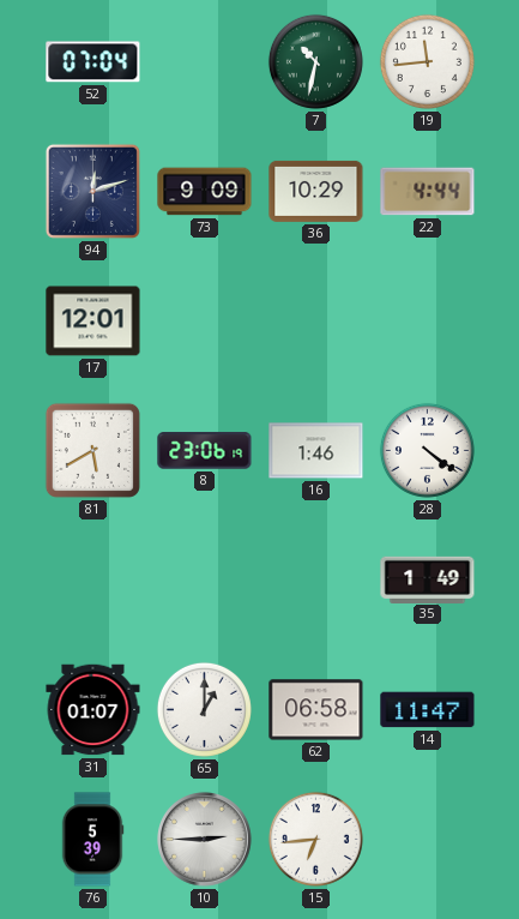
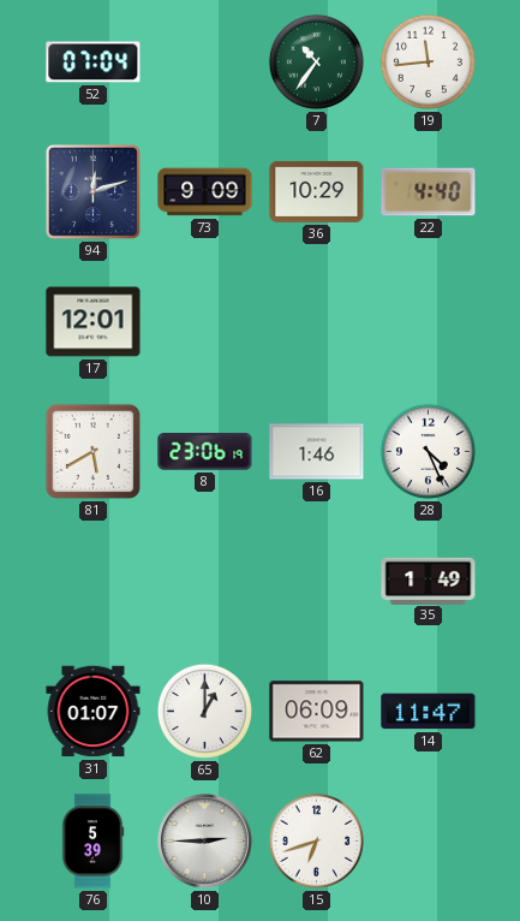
7: 10:32 -> 10:36
22: 4:44 -> 4:40
28: 4:21 -> 4:26
62: 06:58 -> 06:09
15: 6:44 -> 6:42
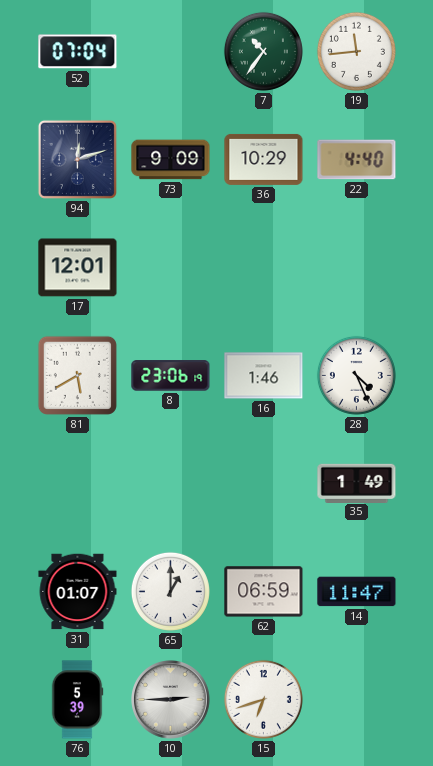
62: 06:09 -> 06:59
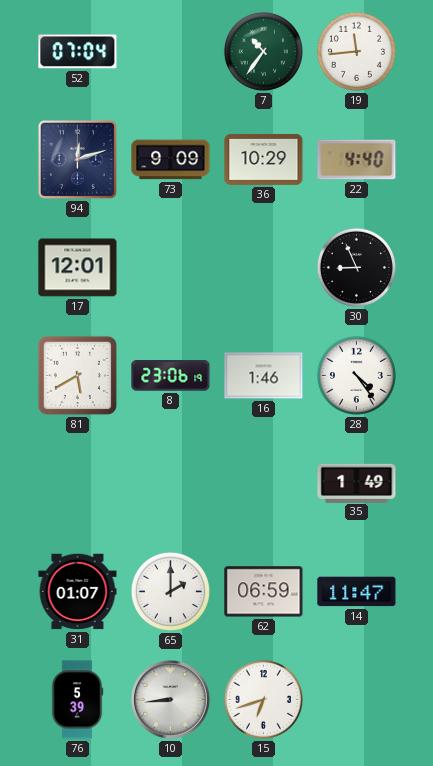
30: none -> 8:56
28: 4:26 -> 4:24
65: 1:00 -> 2:00
10: 2:45 -> 8:44
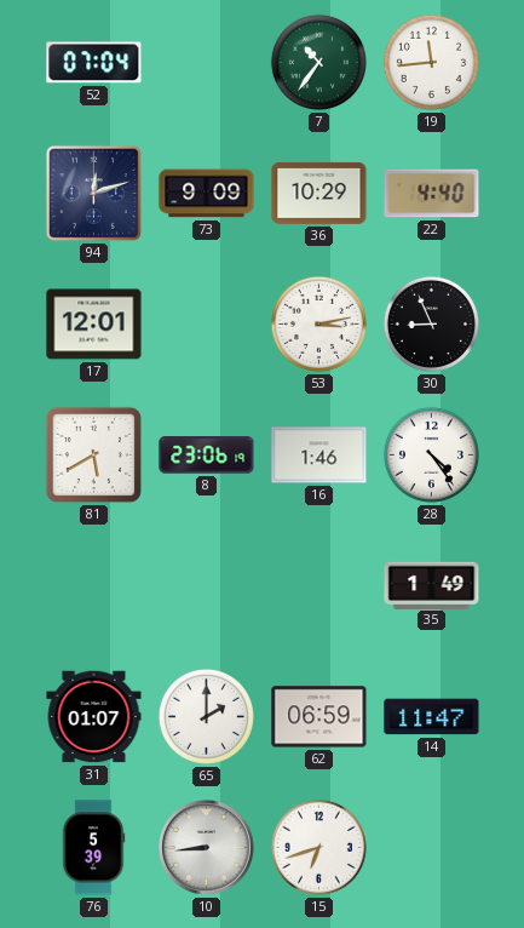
53: none -> 3:13
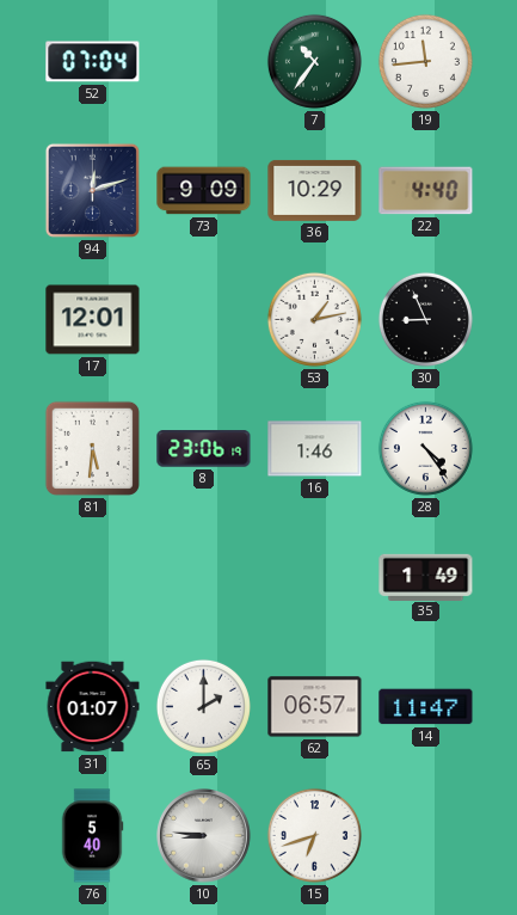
53: 3:13 -> 1:13
81: 5:40 -> 5:31
62: 06:59 -> 06:57
76: 5:39 -> 5:40
10: 8:44 -> 8:46
